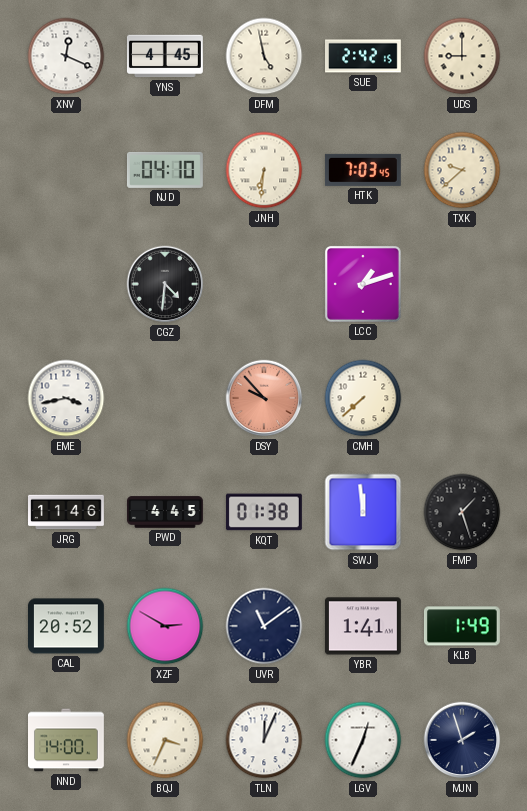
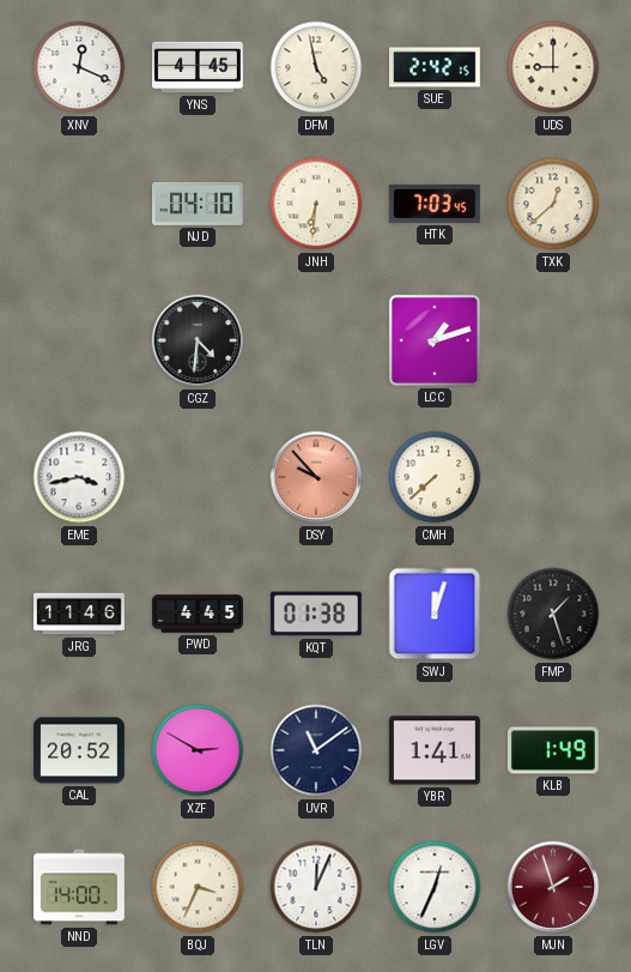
TXK: 9:38 -> 12:38
SWJ: 11:59 -> 12:03
MJN dial: navy -> burgundy
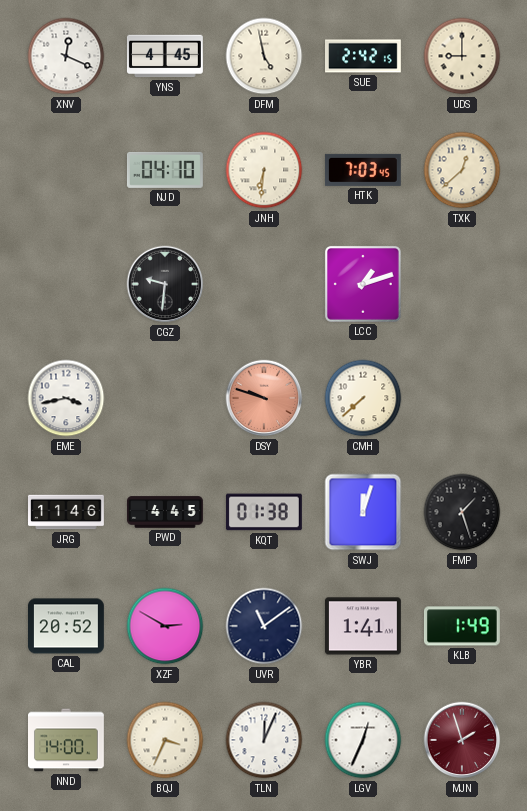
CGZ: 4:31 -> 9:31
DSY: 9:53 -> 9:48
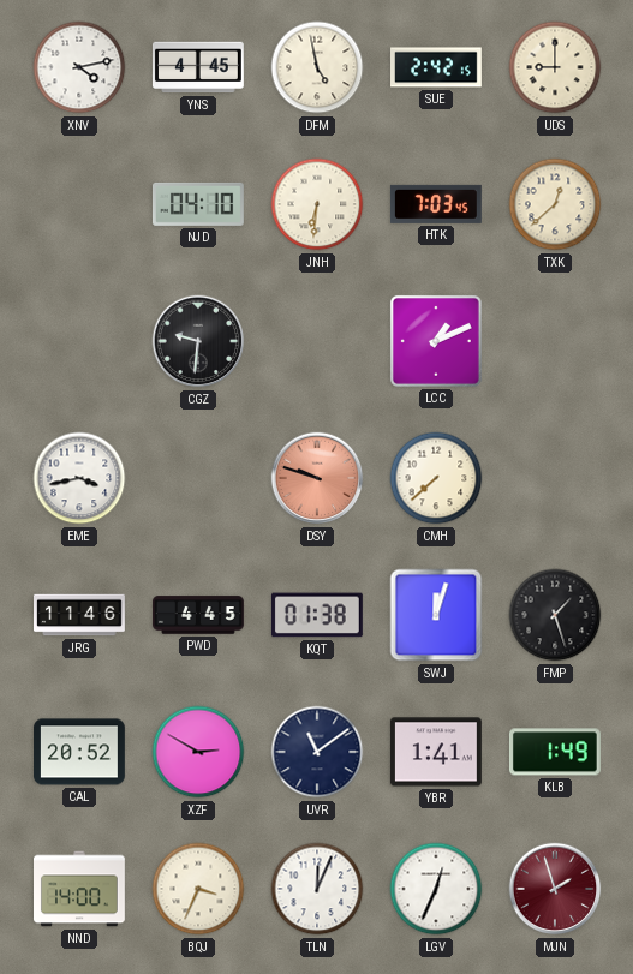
XNV: 12:19 -> 4:13
LCC: 1:12 -> 1:11
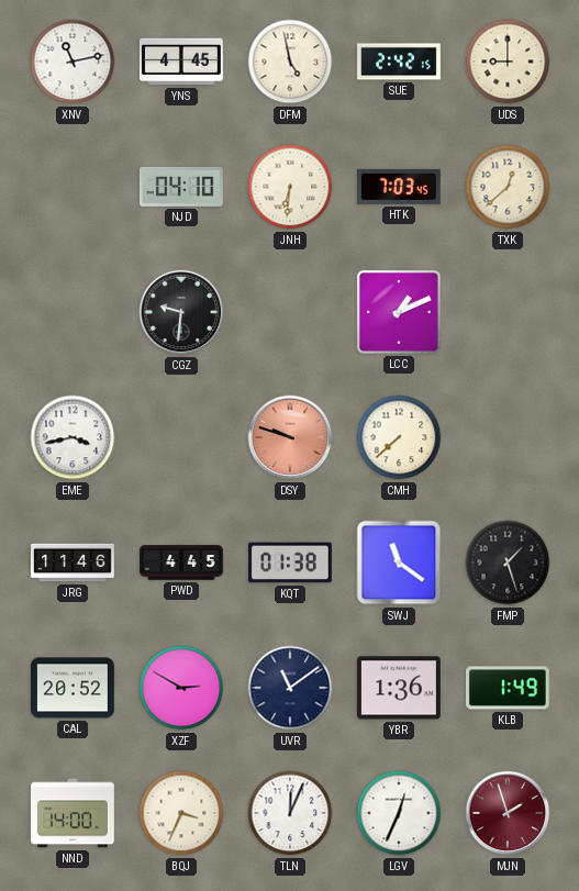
XNV: 4:13 -> 11:13
SWJ: 12:03 -> 11:21
YBR: 1:41 -> 1:36
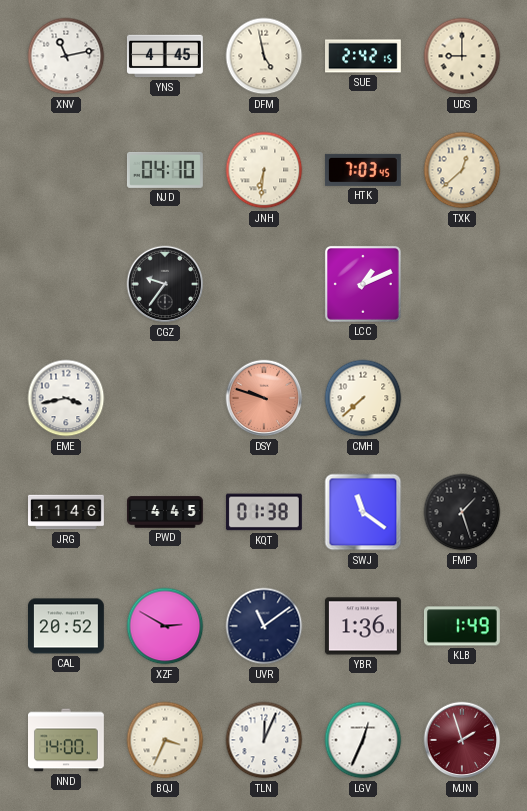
CGZ: 9:31 -> 9:36
